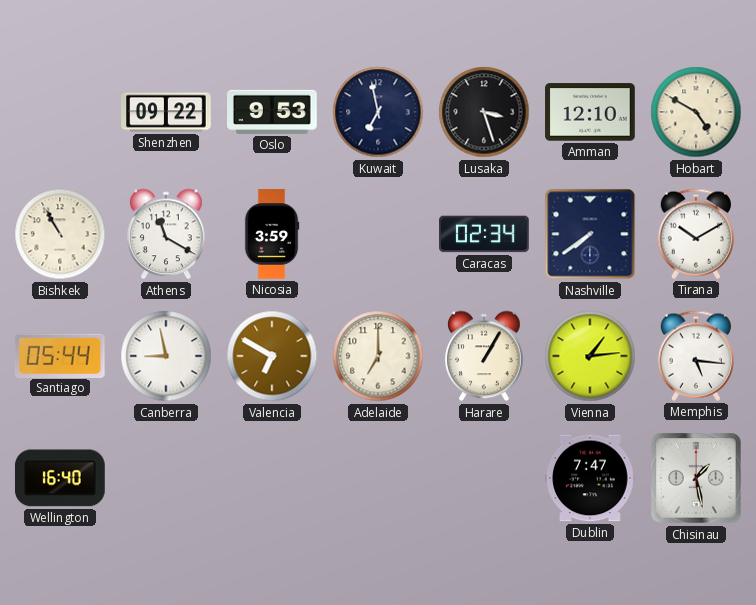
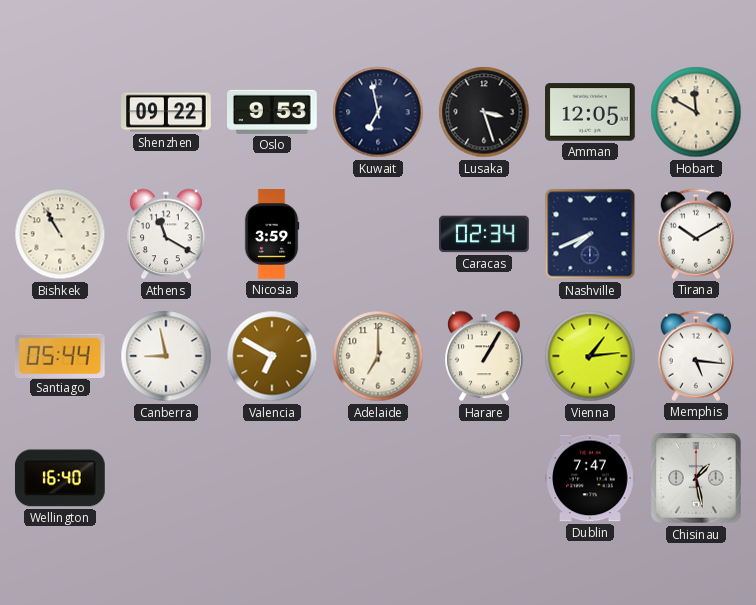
Amman: 12:10 -> 12:05
Hobart: 4:50 -> 11:50
Nashville: 7:39 -> 7:41
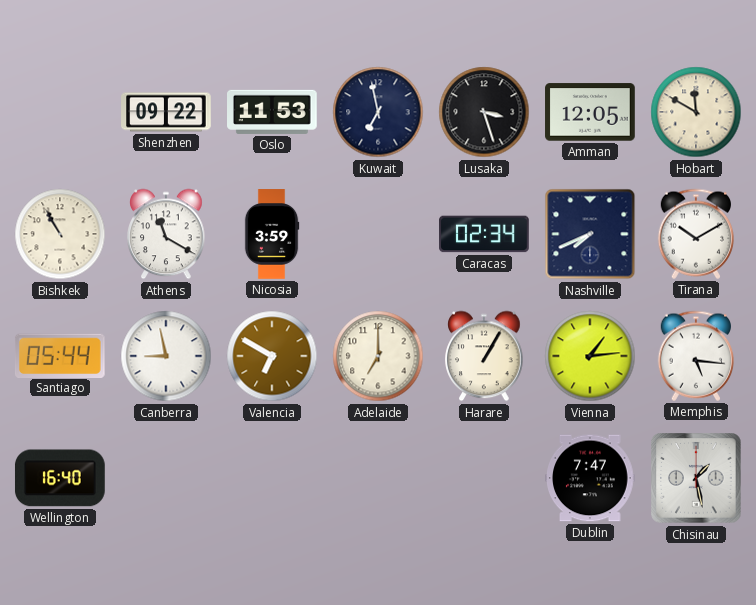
Oslo: 9:53 -> 11:53
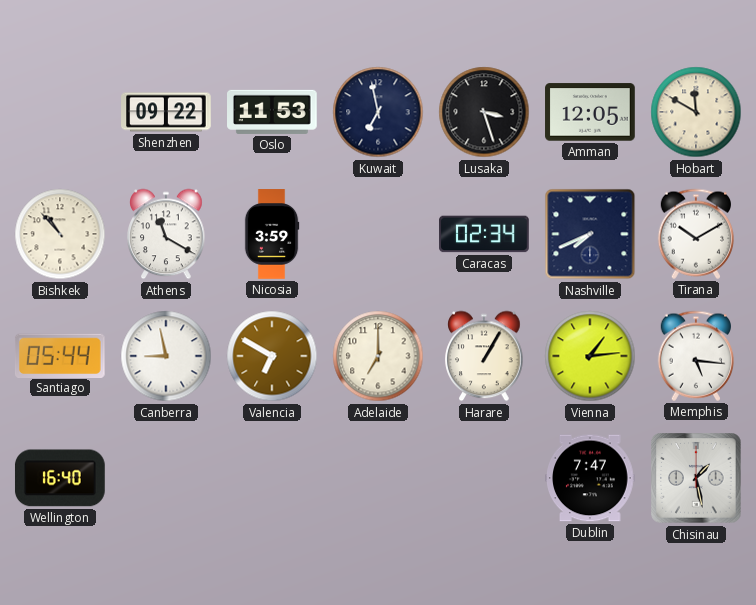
Bishkek: 10:55 -> 10:53
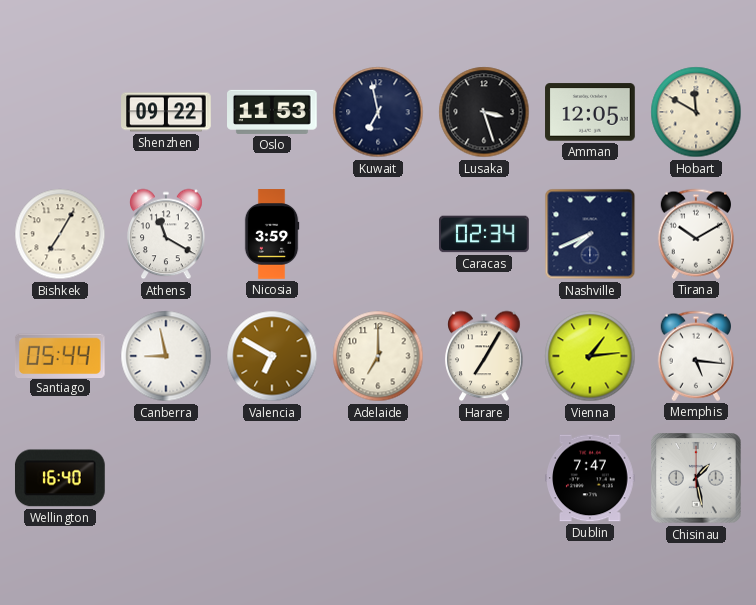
Bishkek: 10:53 -> 7:05
Harare: 1:05 -> 7:05
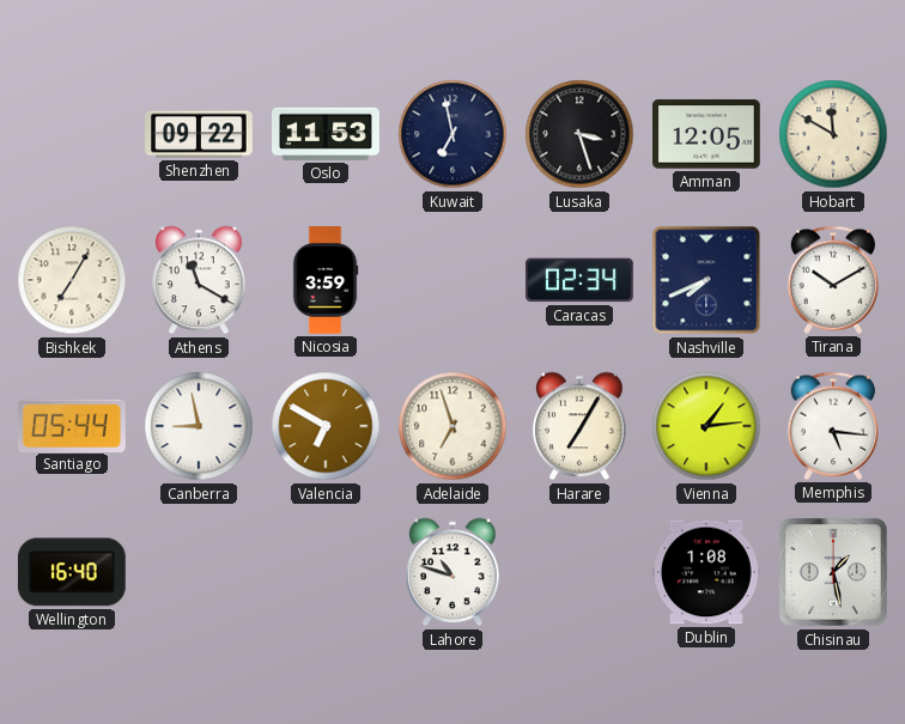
Adelaide: 7:00 -> 6:57
Lahore: none -> 10:48
Dublin: 7:47 -> 1:08
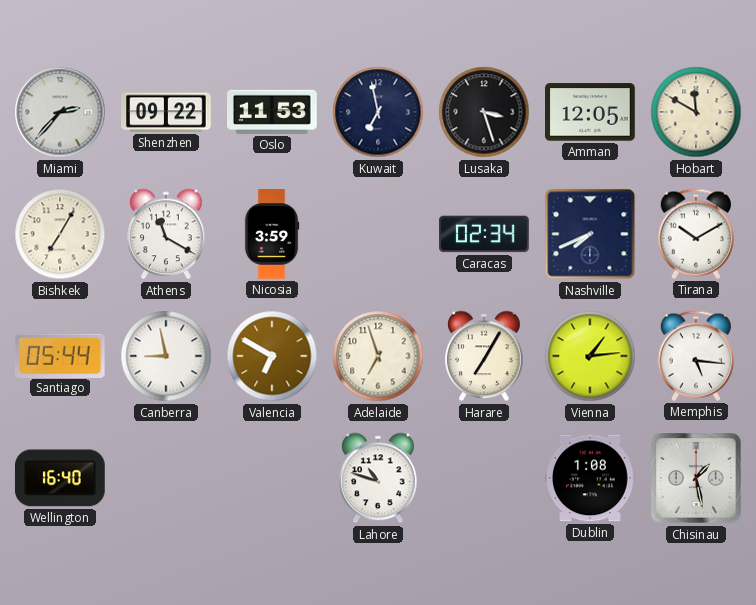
Miami: none -> 2:37
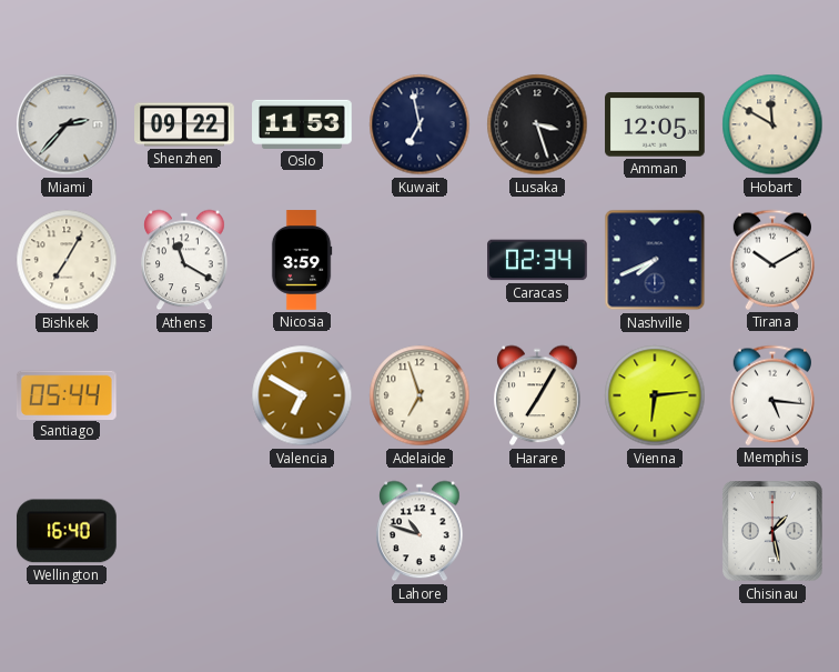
Canberra: 8:58 -> none
Vienna: 1:14 -> 6:14
Dublin: 1:08 -> none
